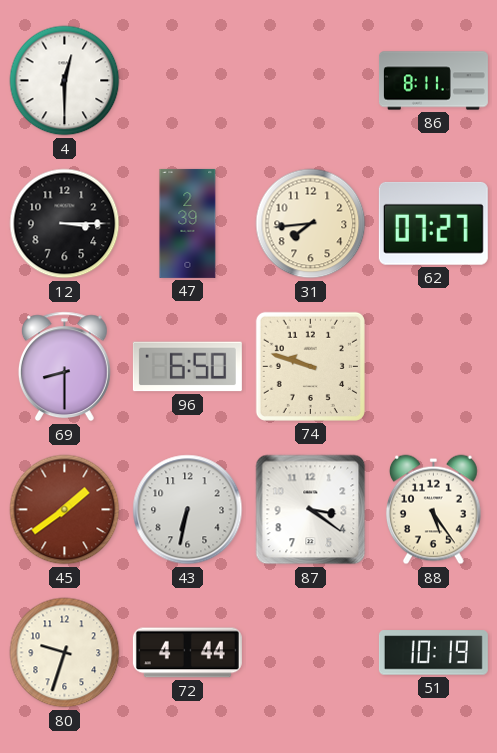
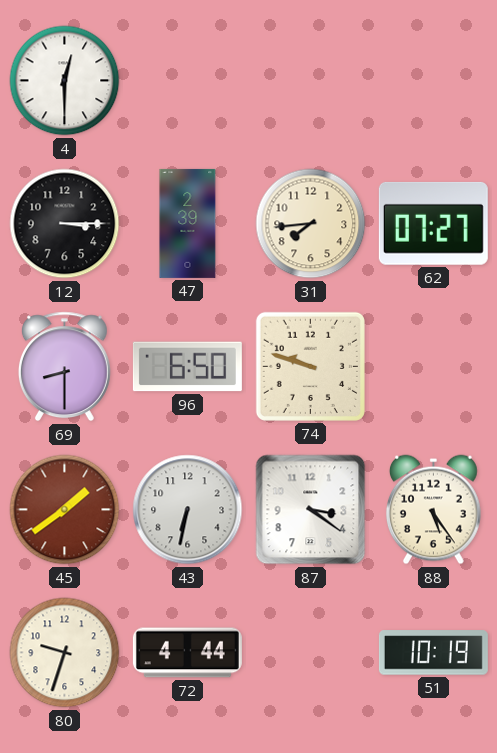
86: 8:11 -> none
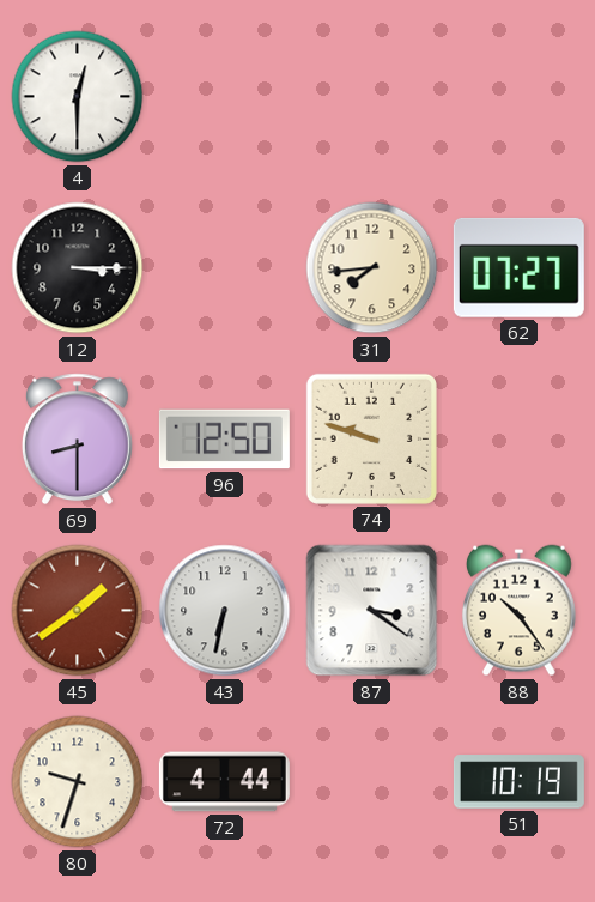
47: 2:39 -> none
96: 6:50 -> 12:50
88: 5:24 -> 10:24
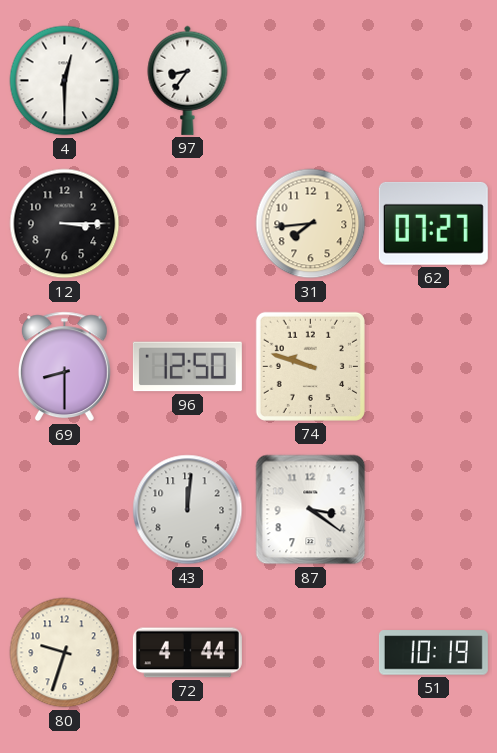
97: none -> 8:36
45: 1:39 -> none
43: 6:32 -> 12:01
88: 10:24 -> none
